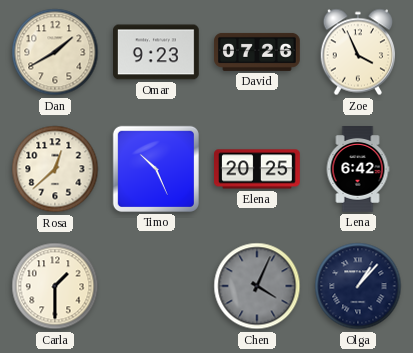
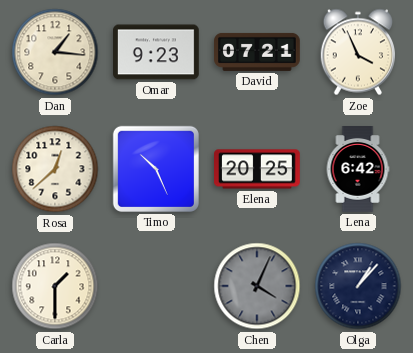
Dan: 1:40 -> 1:16
David: 07:26 -> 07:21
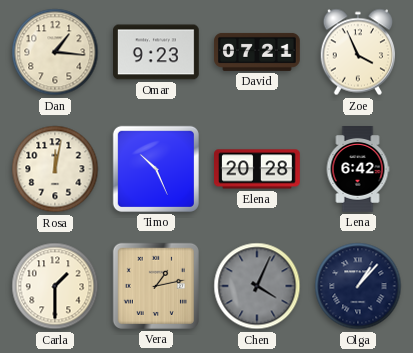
Rosa: 12:38 -> 12:02
Elena: 20:25 -> 20:28
Vera: none -> 1:13
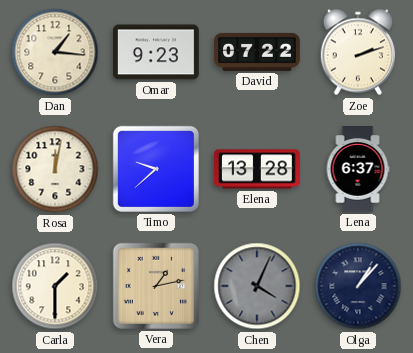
David: 07:21 -> 07:22
Zoe: 3:56 -> 2:12
Timo: 10:26 -> 9:38
Elena: 20:28 -> 13:28
Lena: 6:42 -> 6:37
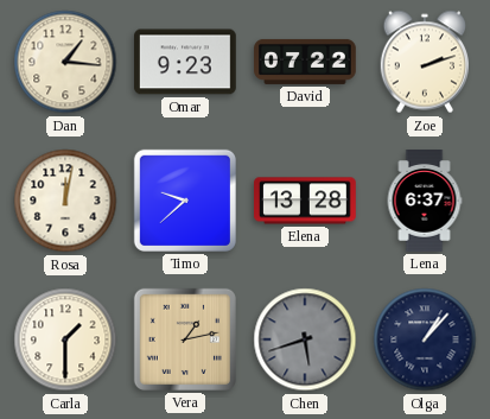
Chen: 4:04 -> 5:42
